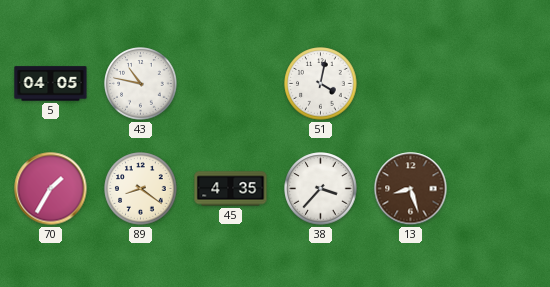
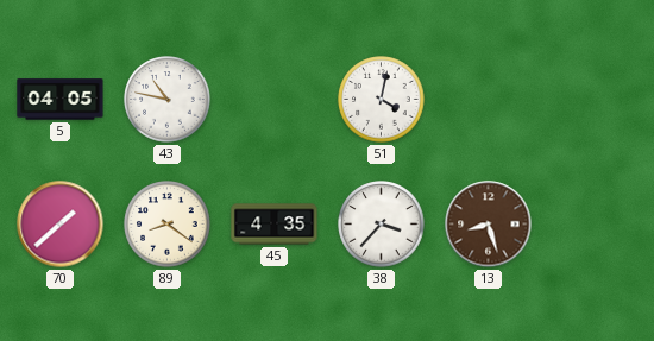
70: 1:35 -> 1:38
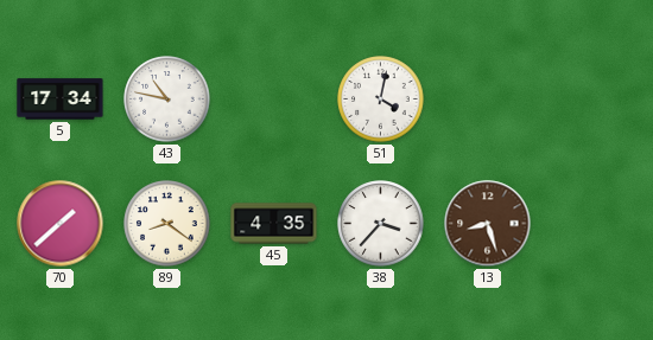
5: 04:05 -> 17:34
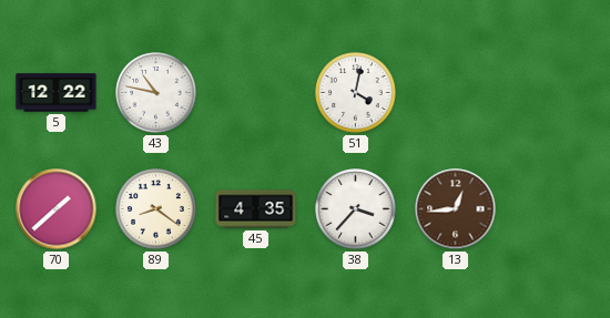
5: 17:34 -> 12:22
13: 8:27 -> 12:44
